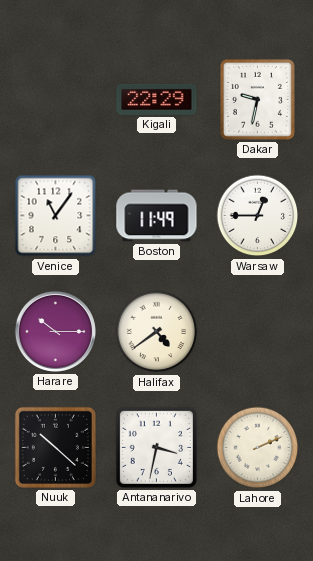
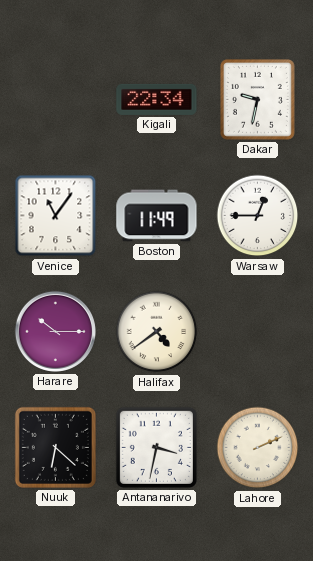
Kigali: 22:29 -> 22:34
Nuuk: 10:22 -> 6:22
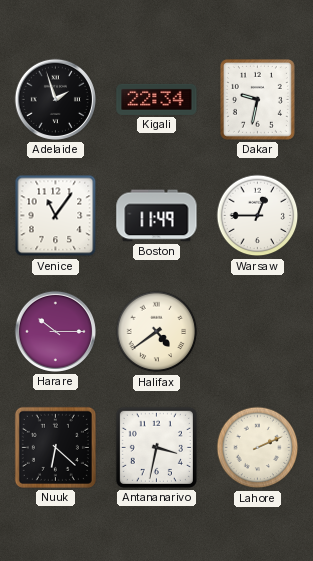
Adelaide: none -> 1:57
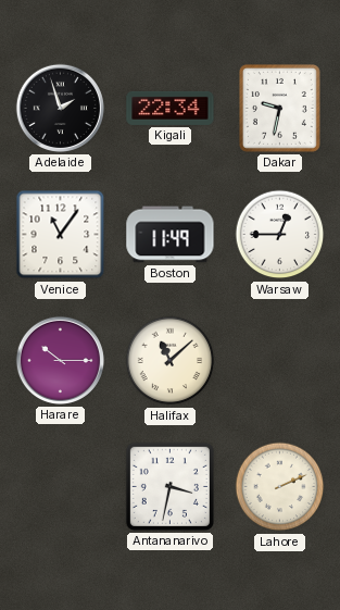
Halifax: 4:39 -> 11:08
Nuuk: 6:22 -> none
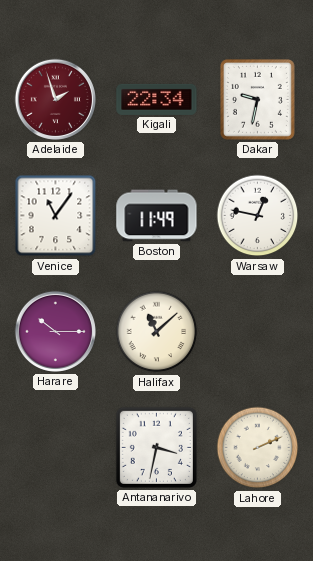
Adelaide dial: black -> burgundy
Warsaw: 12:45 -> 12:47
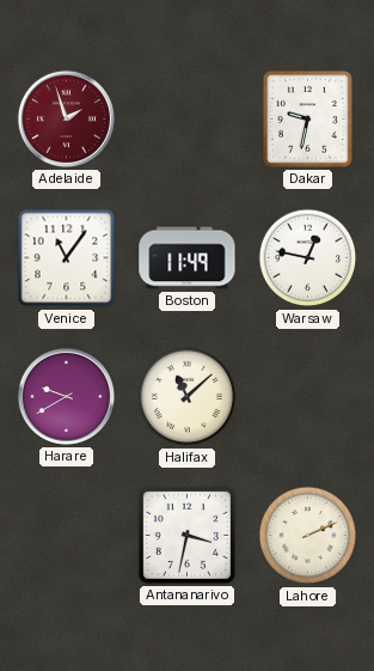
Kigali: 22:34 -> none
Harare: 10:15 -> 9:40
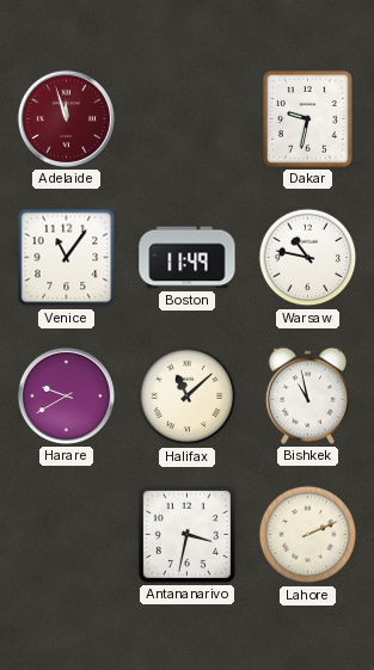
Adelaide: 1:57 -> 11:57
Warsaw: 12:47 -> 10:47
Bishkek: none -> 10:58
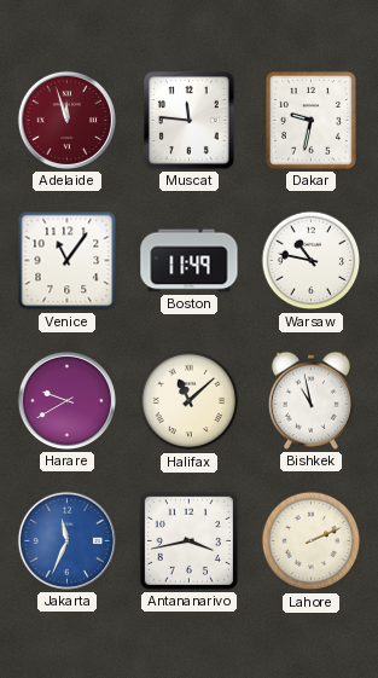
Muscat: none -> 11:46
Jakarta: none -> 11:34
Antananarivo: 3:32 -> 3:43
